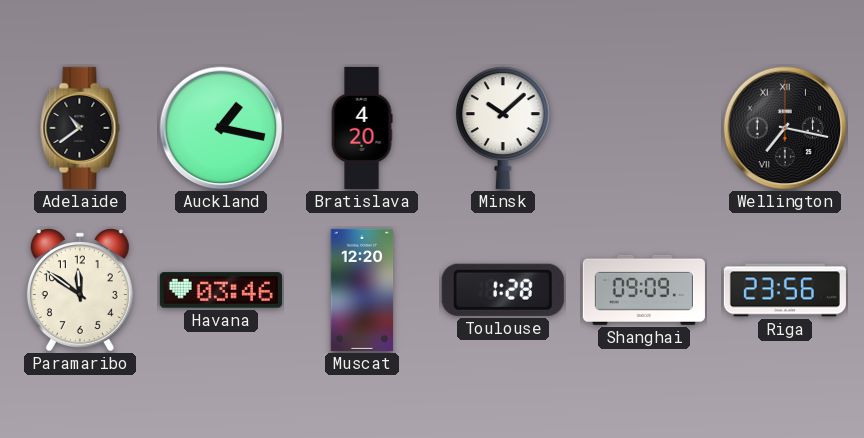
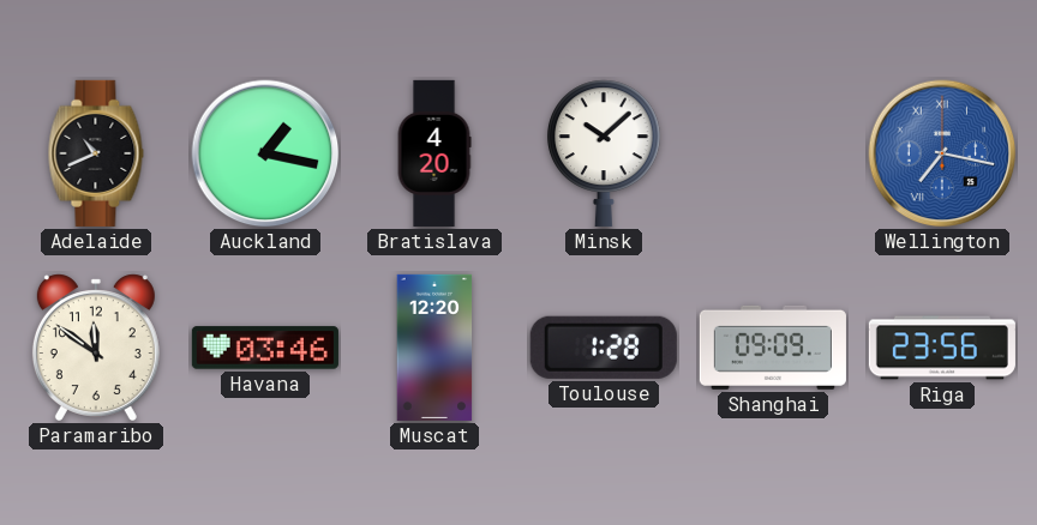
Adelaide: 10:39 -> 10:41
Wellington dial: black -> blue
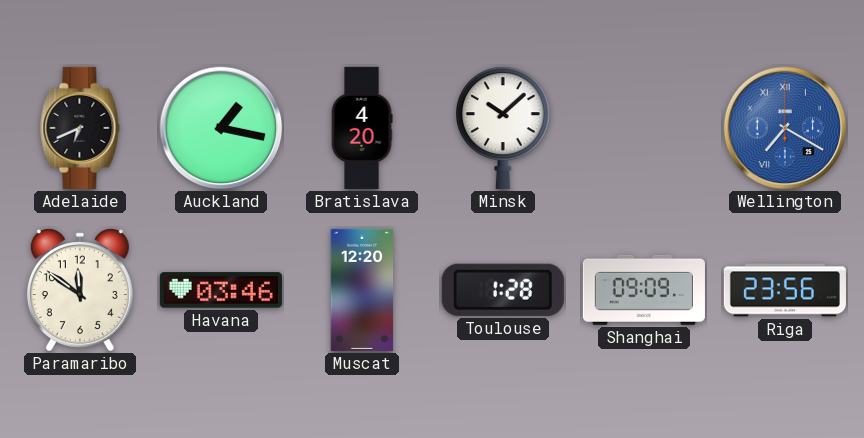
Adelaide: 10:41 -> 6:41
Wellington: 7:17 -> 7:20
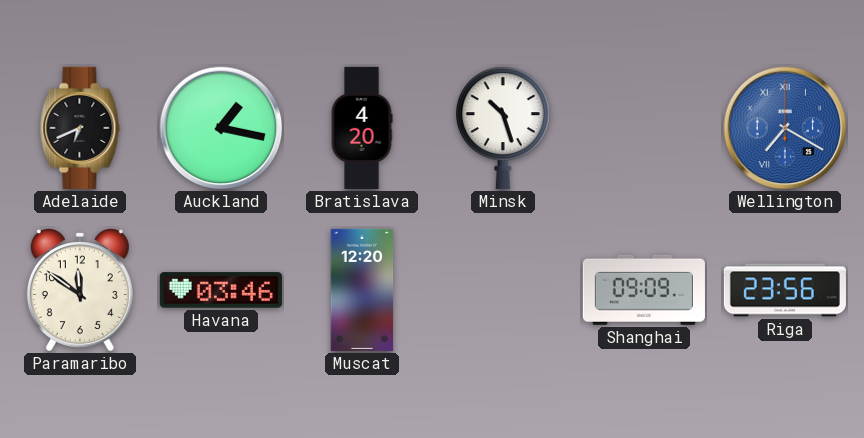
Minsk: 10:08 -> 10:27
Toulouse: 1:28 -> none
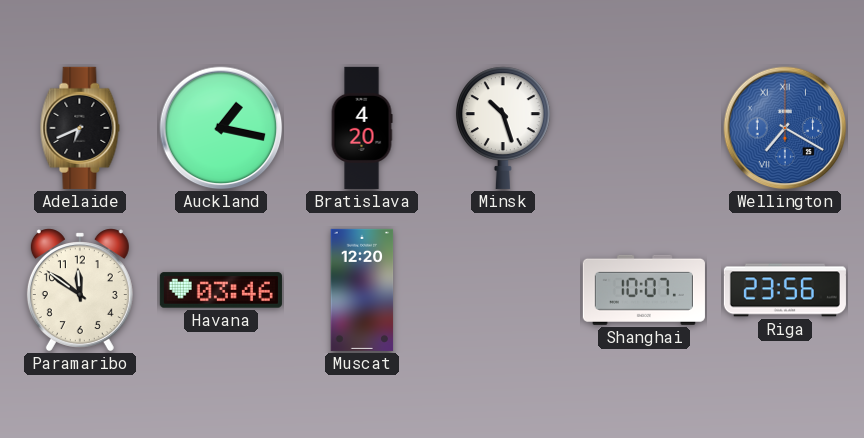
Shanghai: 09:09 -> 10:07
